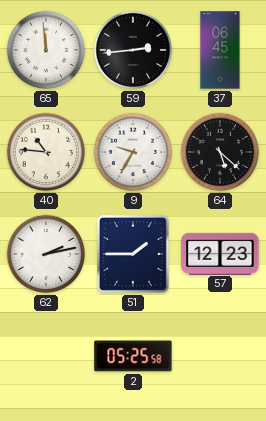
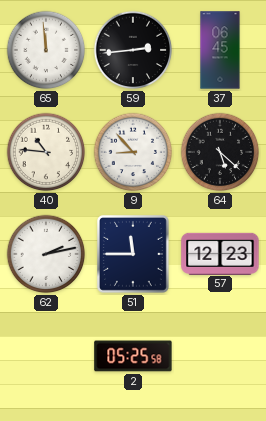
9: 9:35 -> 8:53
51: 1:45 -> 11:45
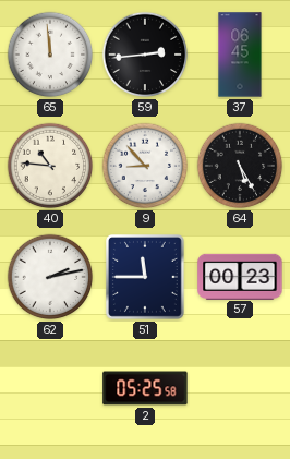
64: 5:22 -> 5:25
57: 12:23 -> 00:23
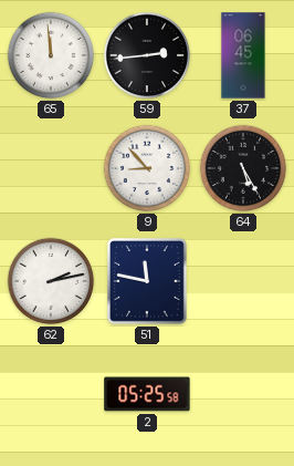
40: 10:46 -> none
51: 11:45 -> 11:47
57: 00:23 -> none
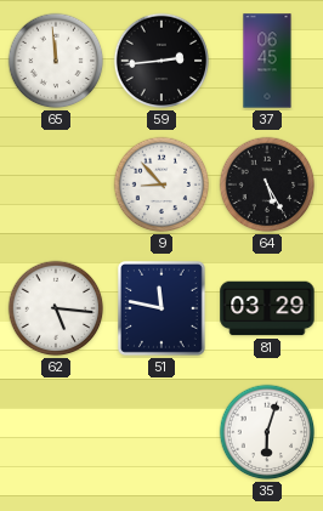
62: 2:13 -> 5:16
81: none -> 03:29
2: 05:25 -> none
35: none -> 6:03
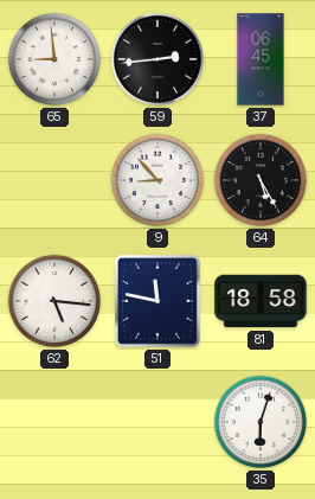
65: 11:59 -> 8:59
81: 03:29 -> 18:58
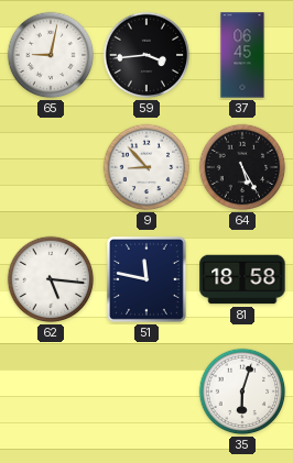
65: 8:59 -> 9:02
59: 2:44 -> 3:44
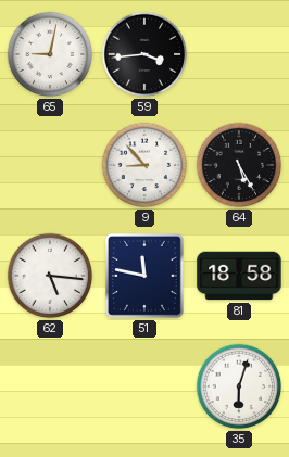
37: 06:45 -> none
